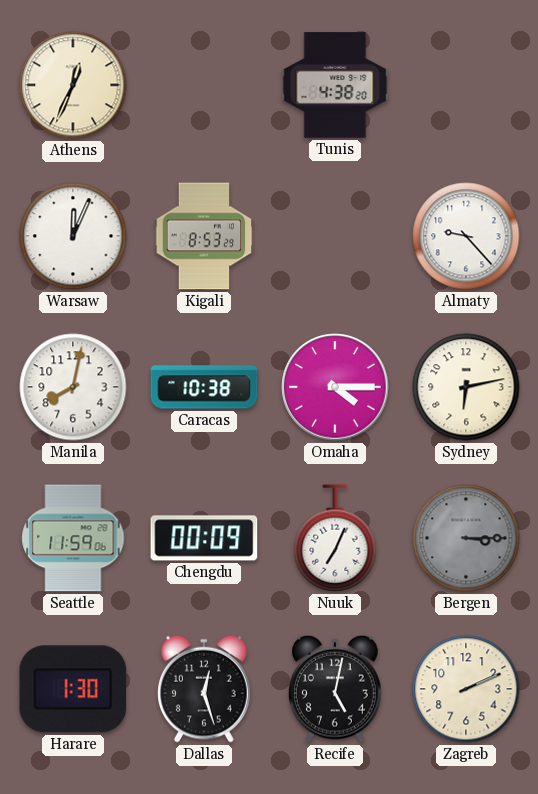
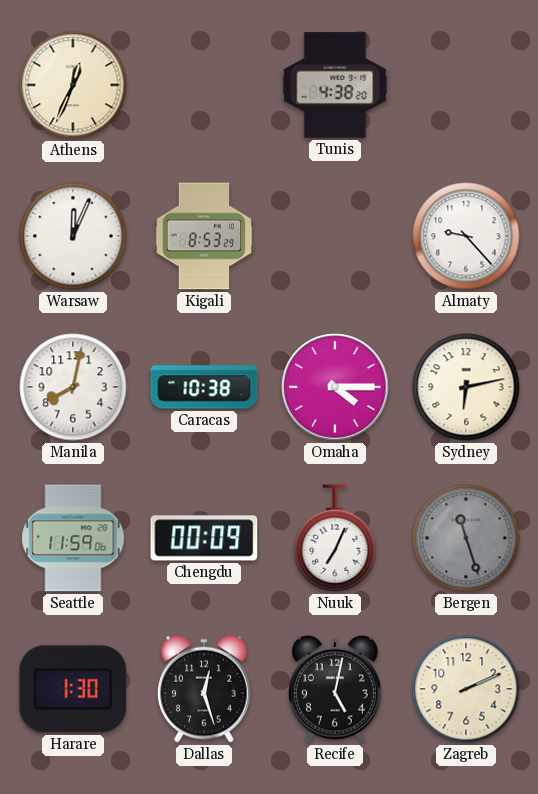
Bergen: 3:15 -> 11:27
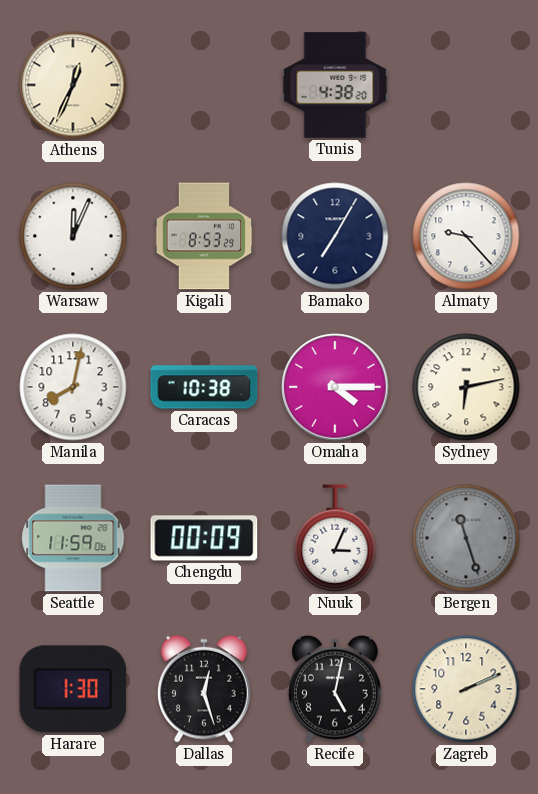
Bamako: none -> 7:05
Nuuk: 7:04 -> 3:04
